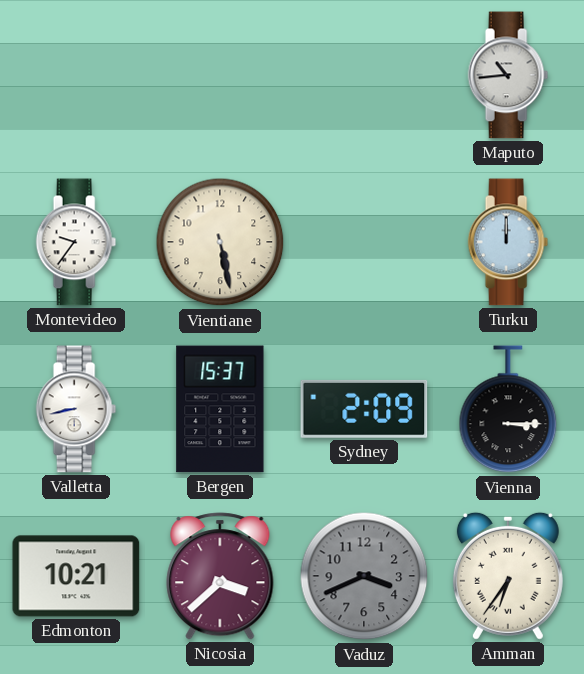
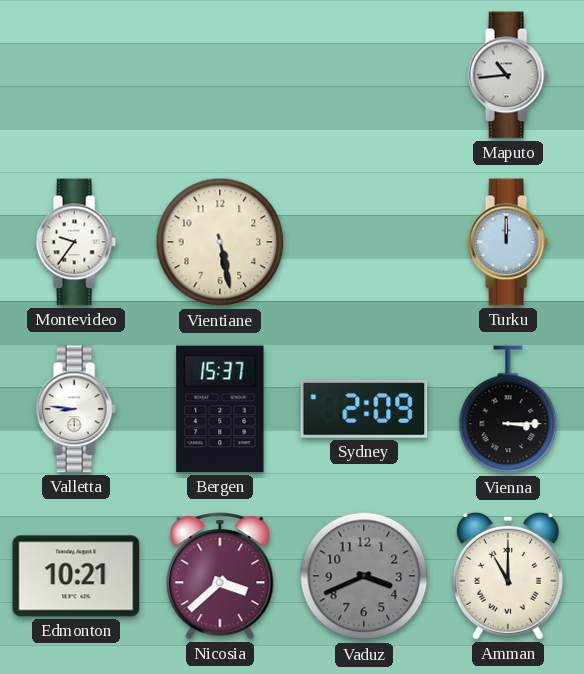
Valletta: 8:43 -> 8:46
Amman: 6:36 -> 11:00
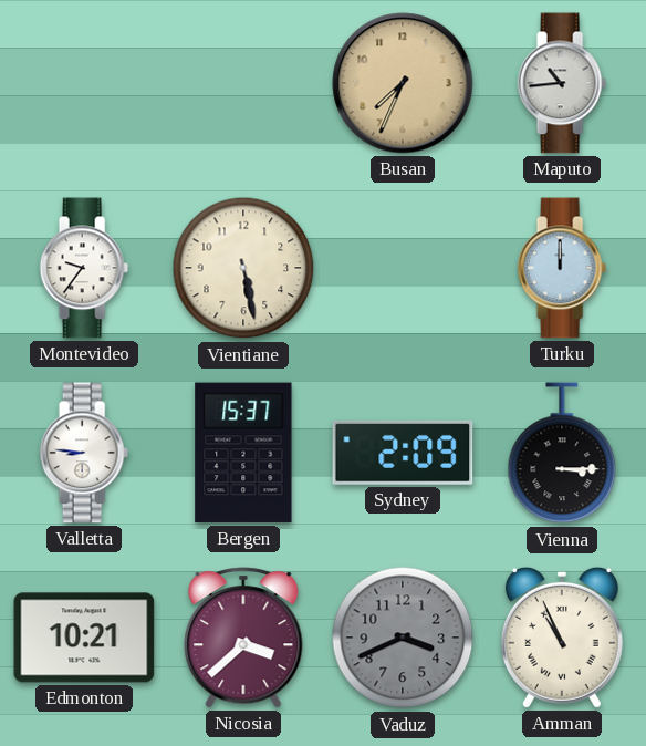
Busan: none -> 7:34
Amman: 11:00 -> 10:56
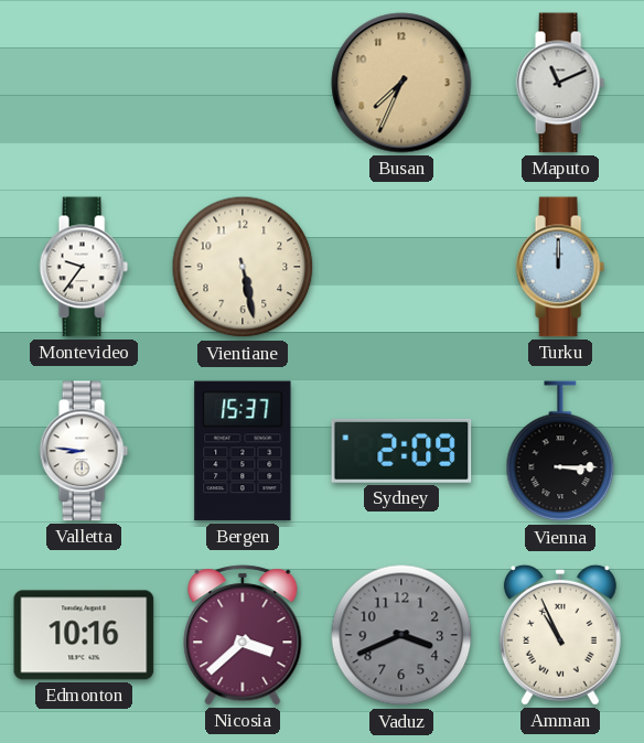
Maputo: 10:44 -> 11:11
Edmonton: 10:21 -> 10:16
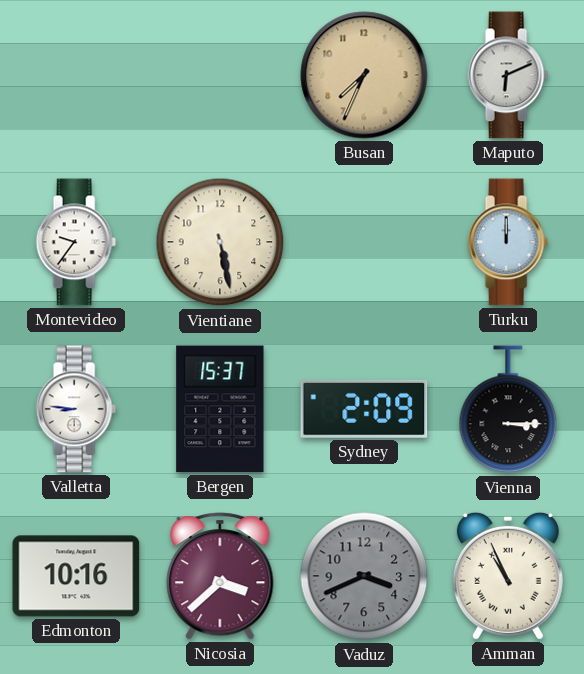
Maputo: 11:11 -> 6:11
